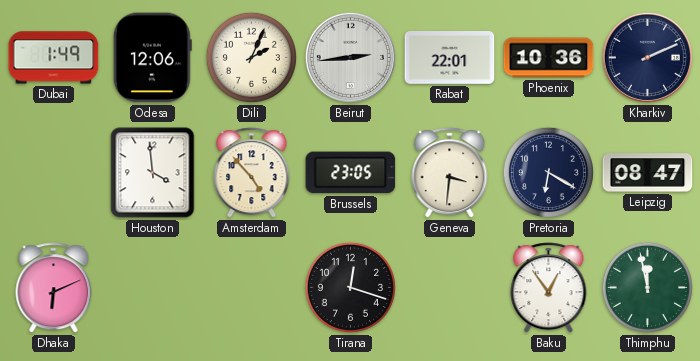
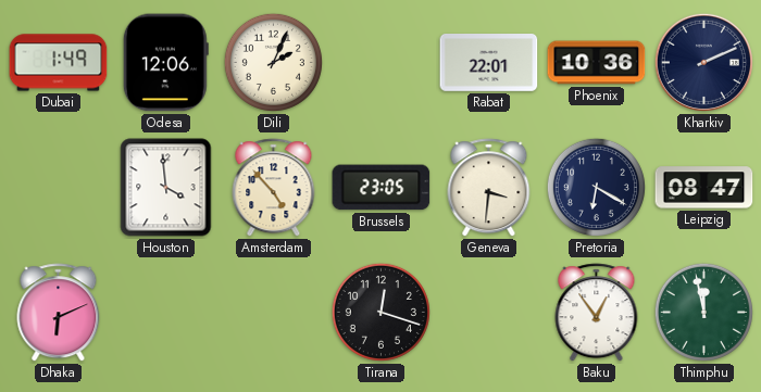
Beirut: 2:44 -> none
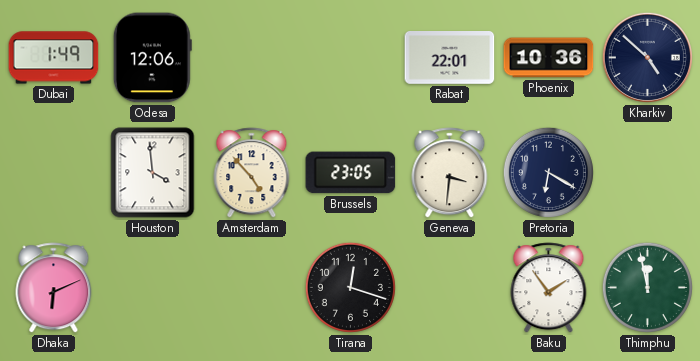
Dili: 2:04 -> none
Kharkiv: 2:11 -> 4:52
Leipzig: 08:47 -> none
Baku: 12:54 -> 1:54
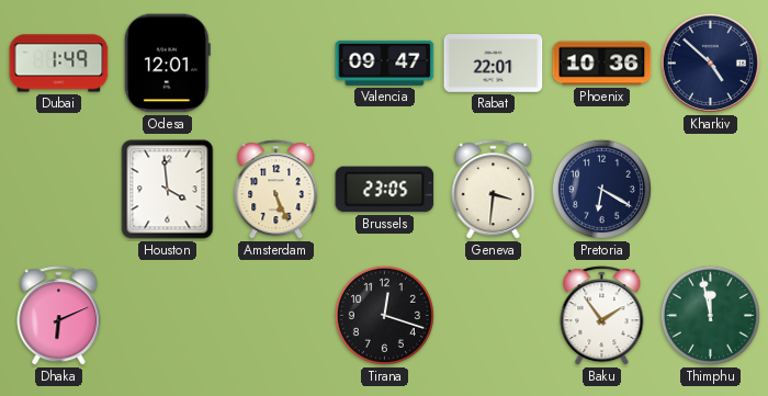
Odesa: 12:06 -> 12:01
Valencia: none -> 09:47
Amsterdam: 4:53 -> 5:26
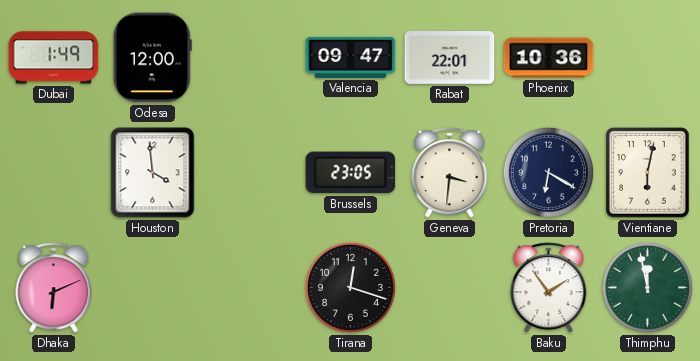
Odesa: 12:01 -> 12:00
Kharkiv: 4:52 -> none
Amsterdam: 5:26 -> none
Vientiane: none -> 6:02
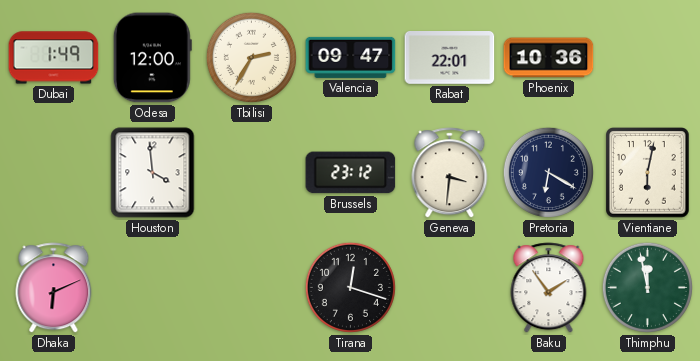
Tbilisi: none -> 2:35
Brussels: 23:05 -> 23:12
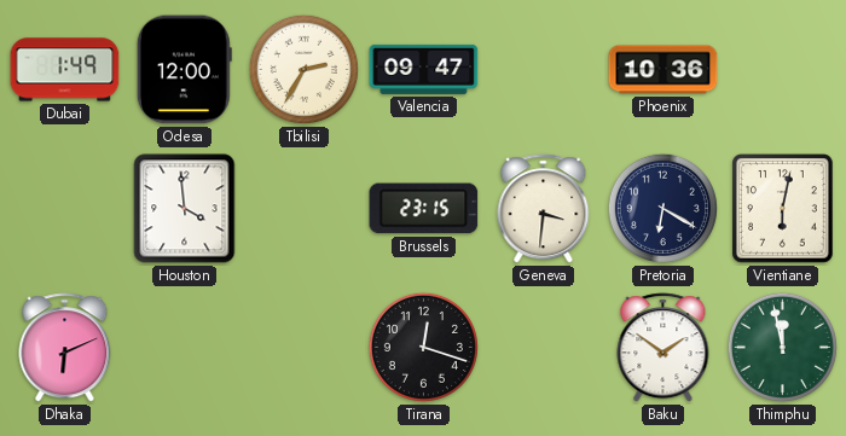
Rabat: 22:01 -> none
Brussels: 23:12 -> 23:15
Baku: 1:54 -> 1:51
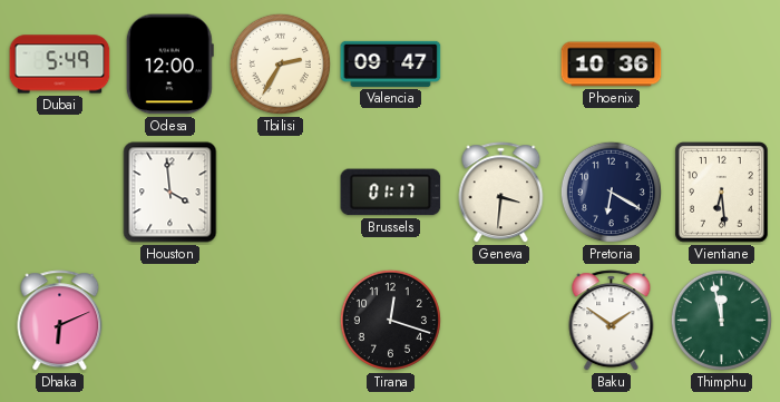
Dubai: 1:49 -> 5:49
Brussels: 23:15 -> 01:17
Vientiane: 6:02 -> 6:29
